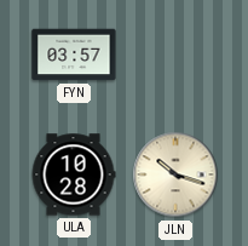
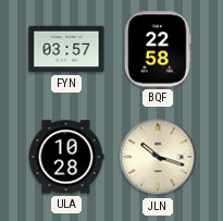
BQF: none -> 22:58
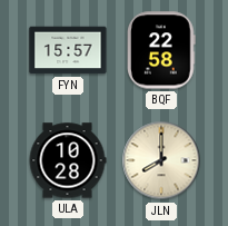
FYN: 03:57 -> 15:57
JLN: 10:18 -> 8:00
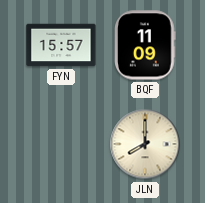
BQF: 22:58 -> 11:09
ULA: 10:28 -> none
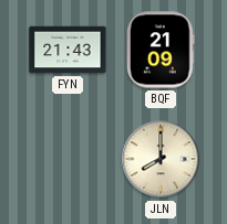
FYN: 15:57 -> 21:43
BQF: 11:09 -> 21:09
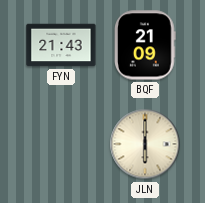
JLN: 8:00 -> 6:00
